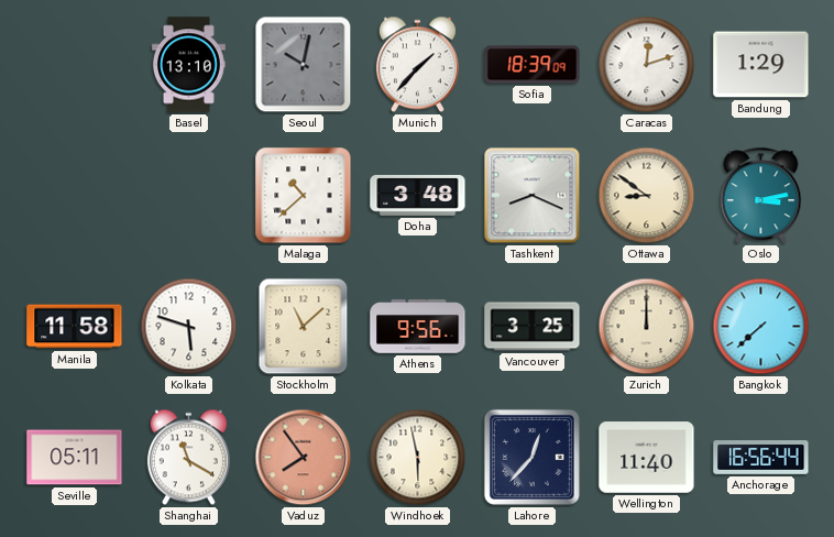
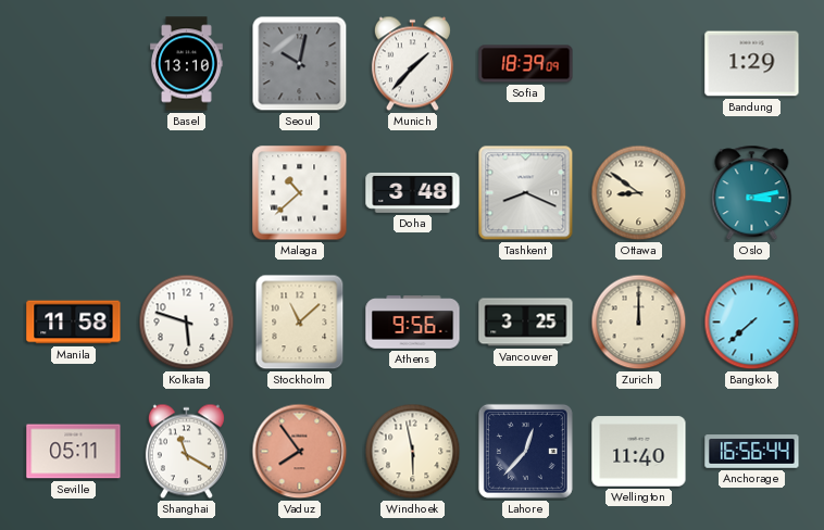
Caracas: 12:12 -> none
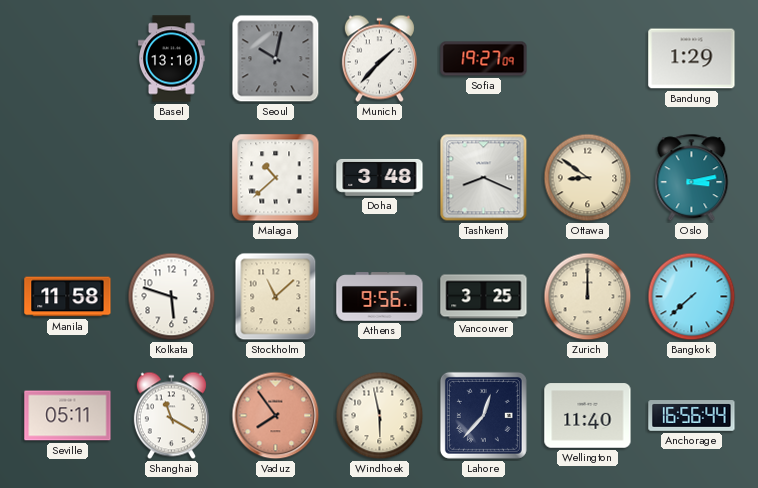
Sofia: 18:39 -> 19:27
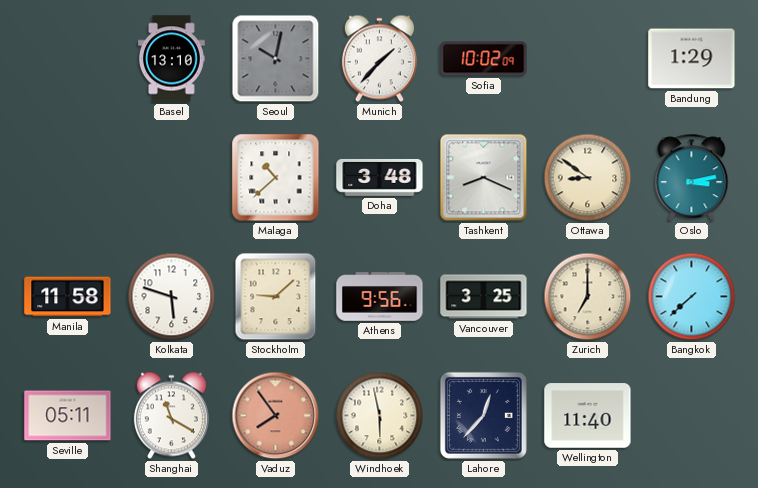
Sofia: 19:27 -> 10:02
Stockholm: 11:08 -> 9:08
Zurich: 12:00 -> 7:00
Anchorage: 16:56 -> none
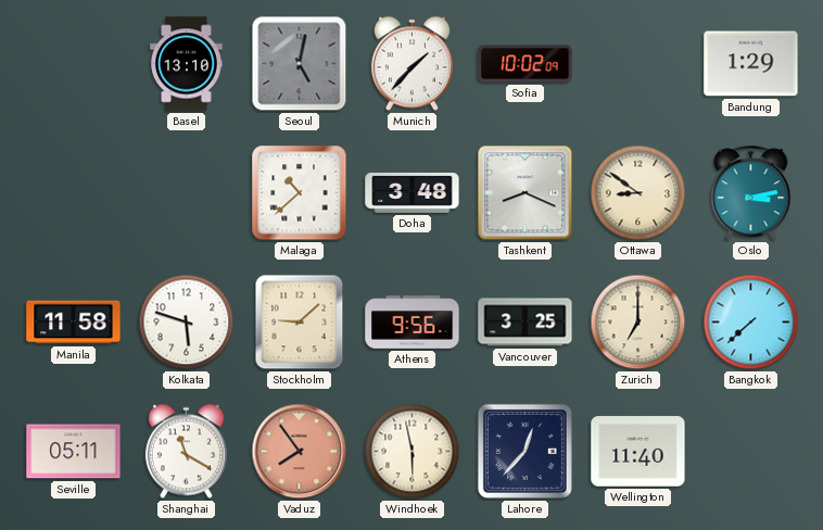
Seoul: 10:02 -> 5:02
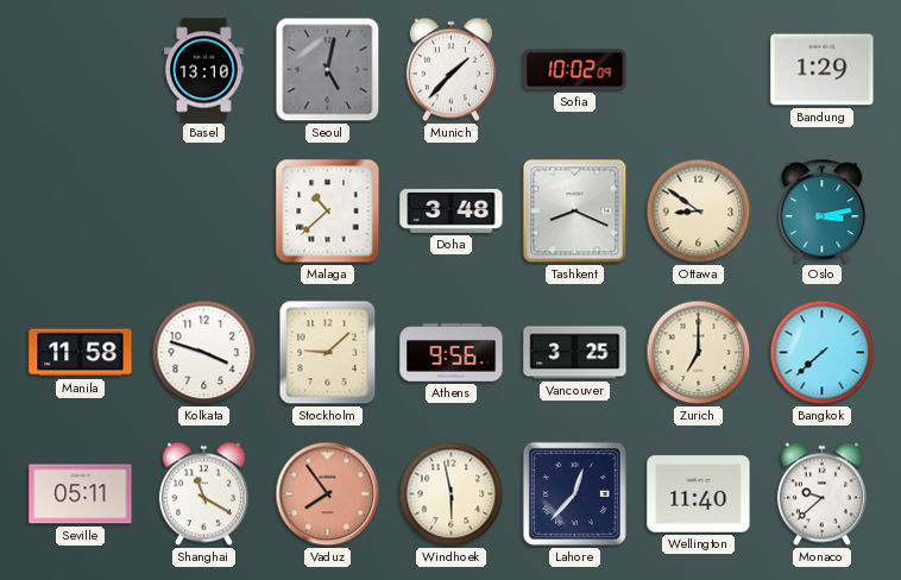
Kolkata: 5:48 -> 3:48
Monaco: none -> 9:38
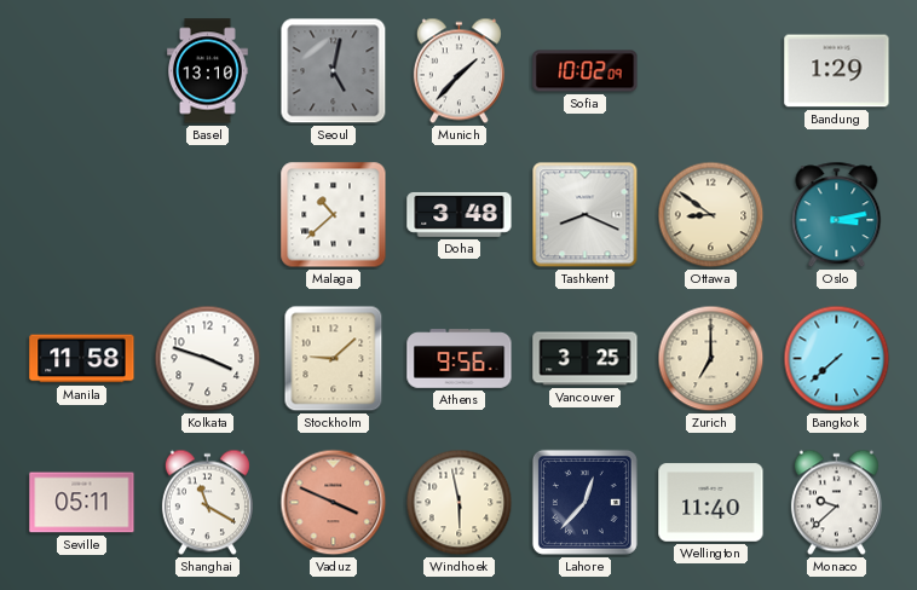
Vaduz: 7:54 -> 3:49
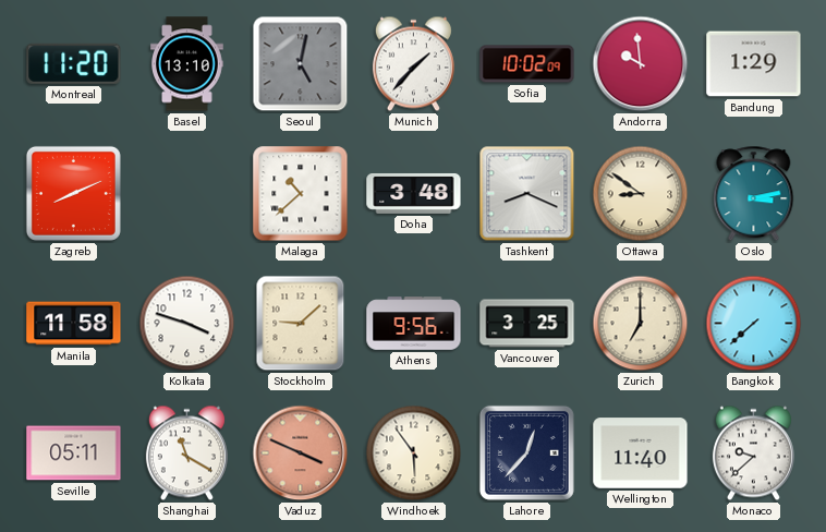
Montreal: none -> 11:20
Andorra: none -> 9:59
Zagreb: none -> 8:11
Windhoek: 5:58 -> 5:54
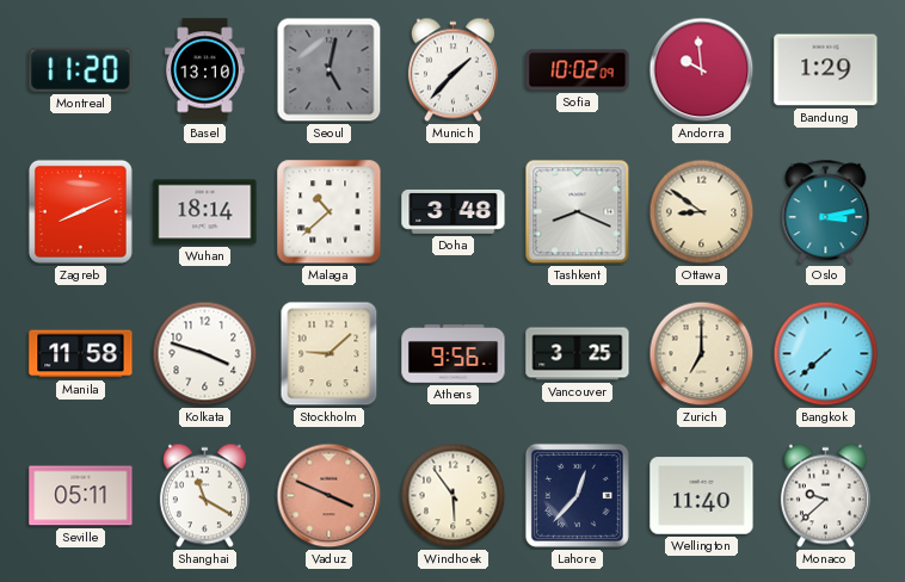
Wuhan: none -> 18:14
